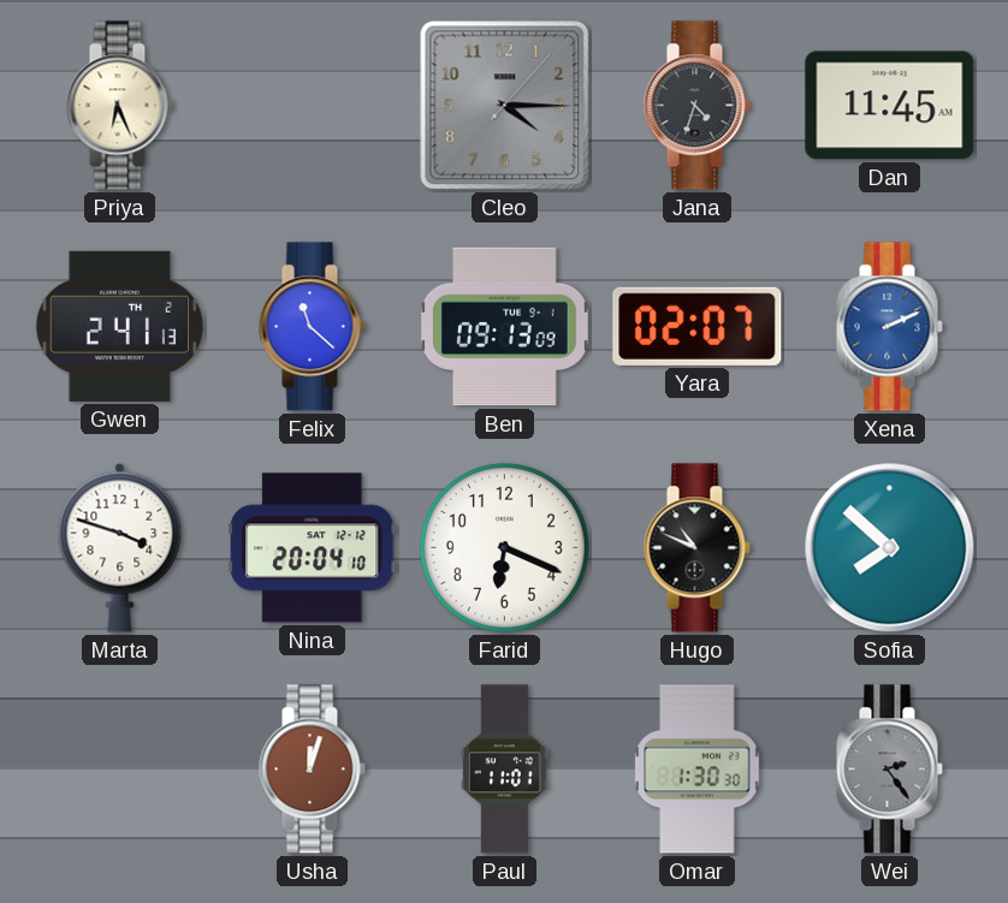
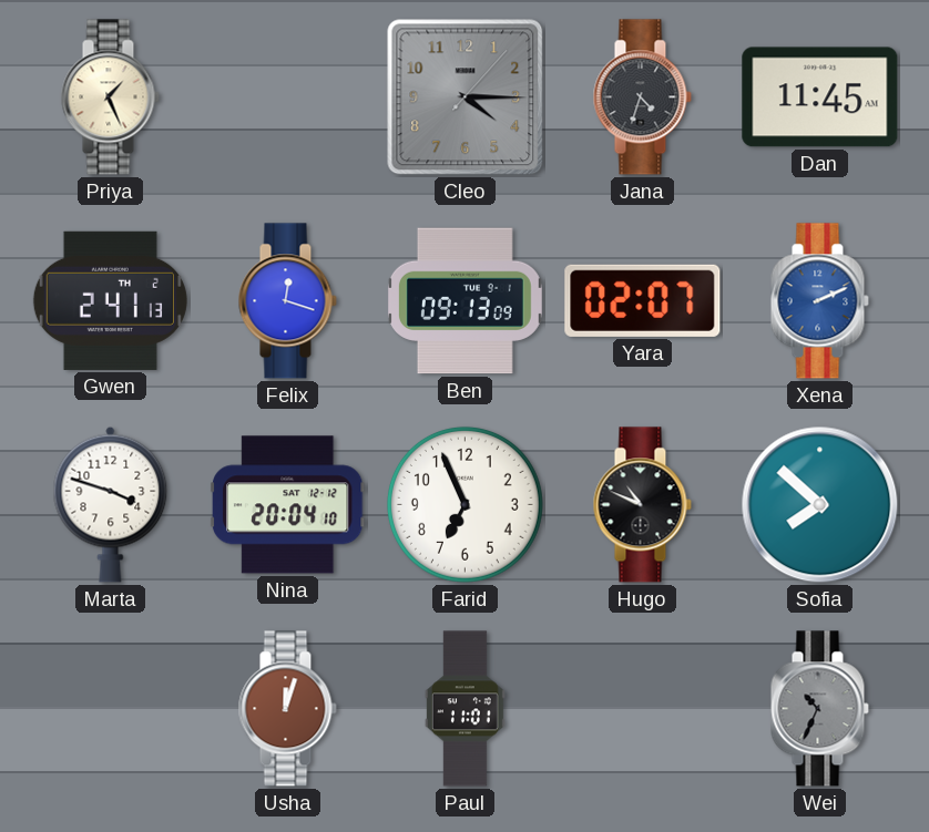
Priya: 6:26 -> 1:26
Felix: 11:22 -> 12:18
Farid: 6:19 -> 6:56
Omar: 1:30 -> none
Wei: 2:24 -> 10:34
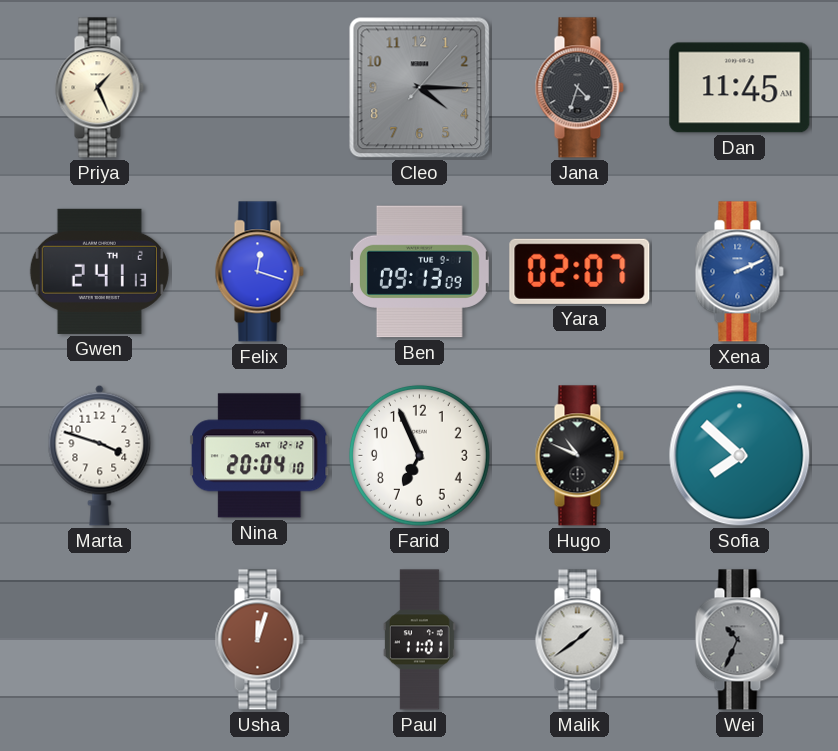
Malik: none -> 1:39
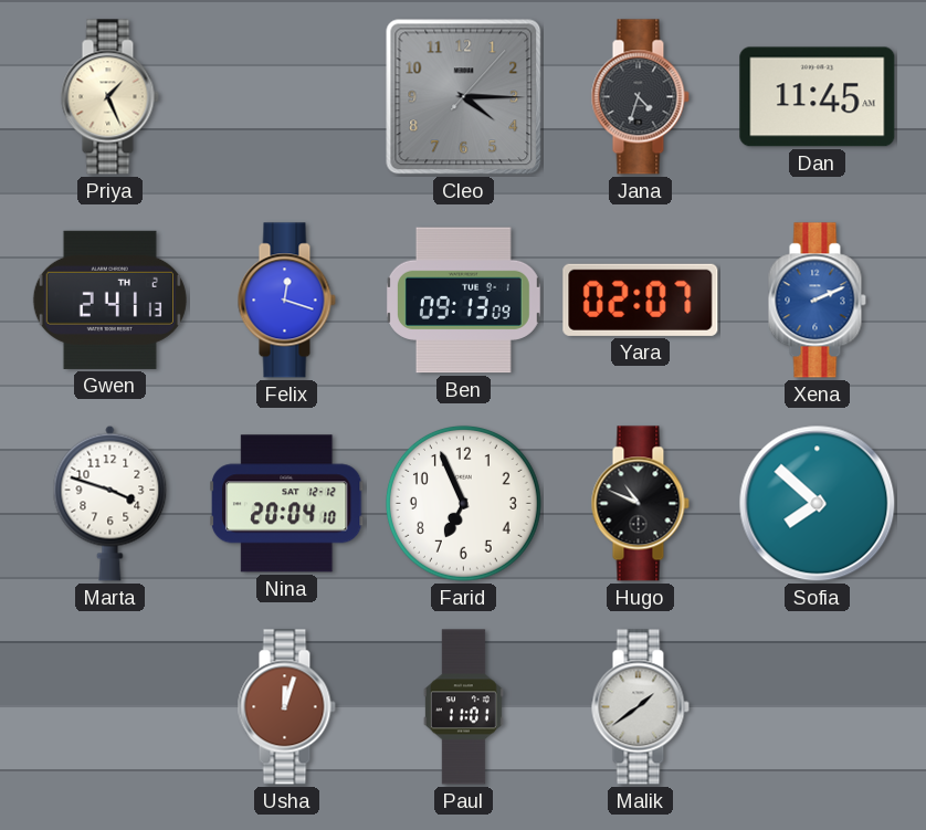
Wei: 10:34 -> none
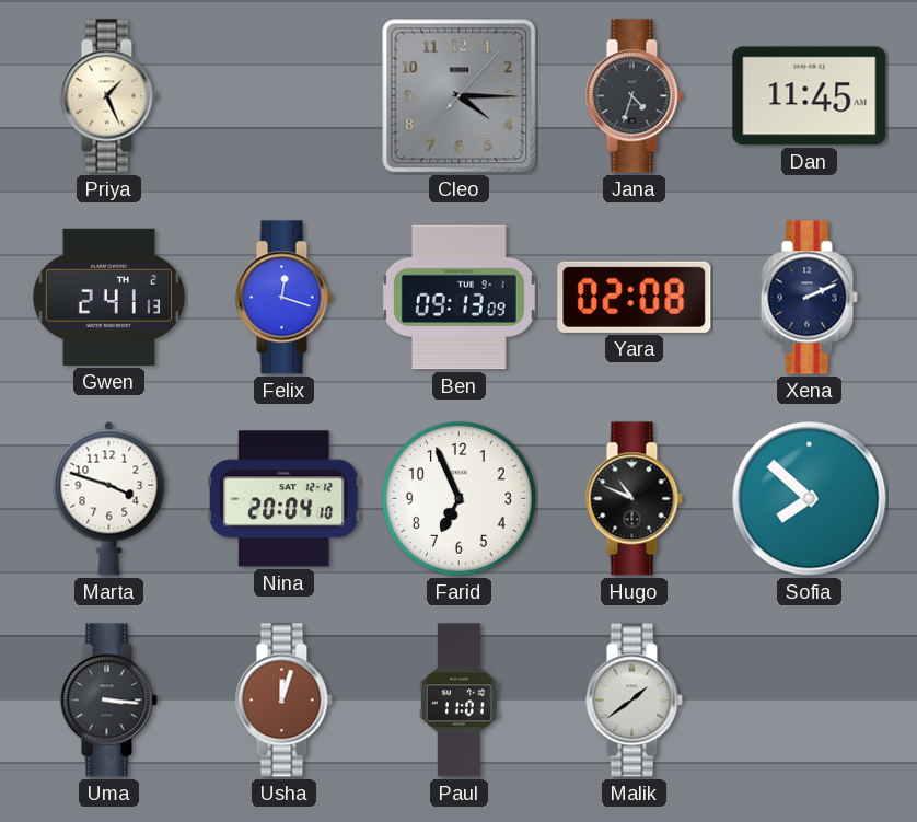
Yara: 02:07 -> 02:08
Xena dial: blue -> navy
Uma: none -> 3:16
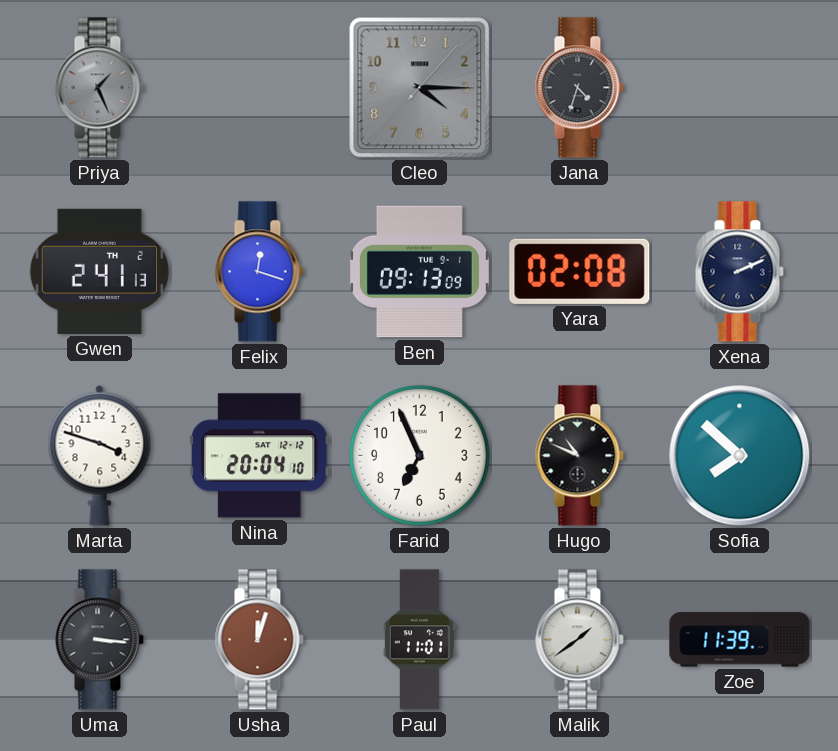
Priya dial: cream -> grey
Dan: 11:45 -> none
Zoe: none -> 11:39
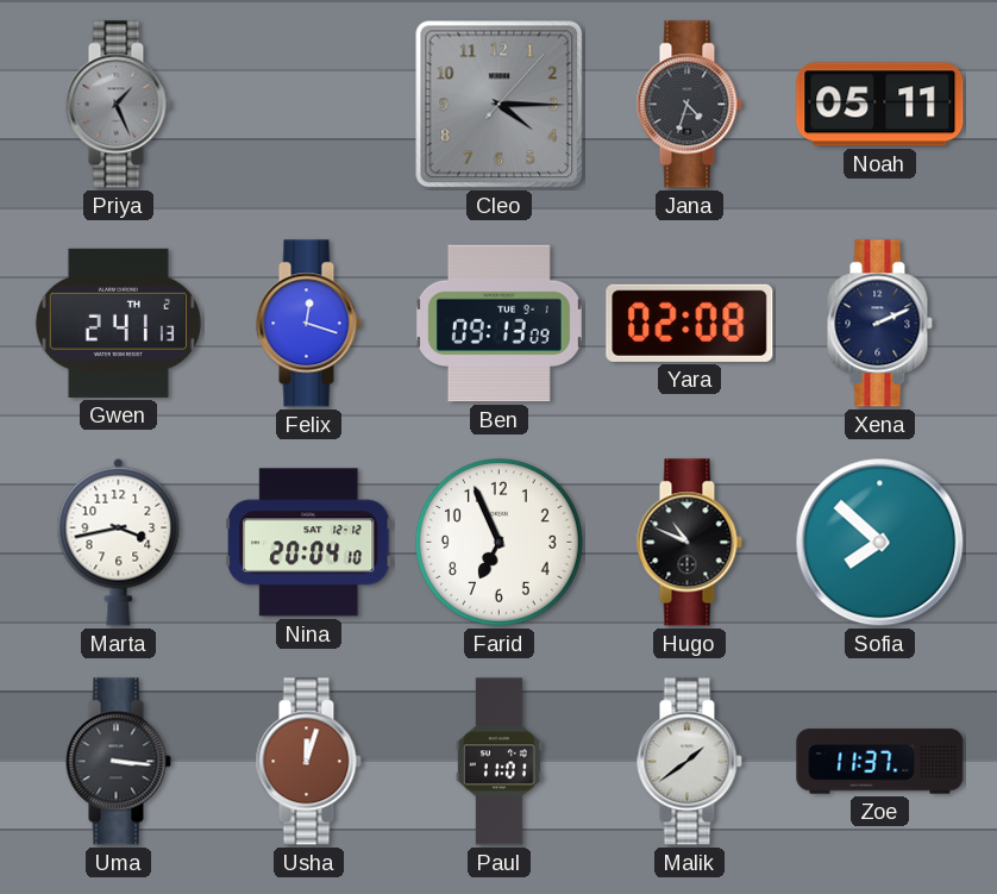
Noah: none -> 05:11
Marta: 3:48 -> 3:43
Zoe: 11:39 -> 11:37
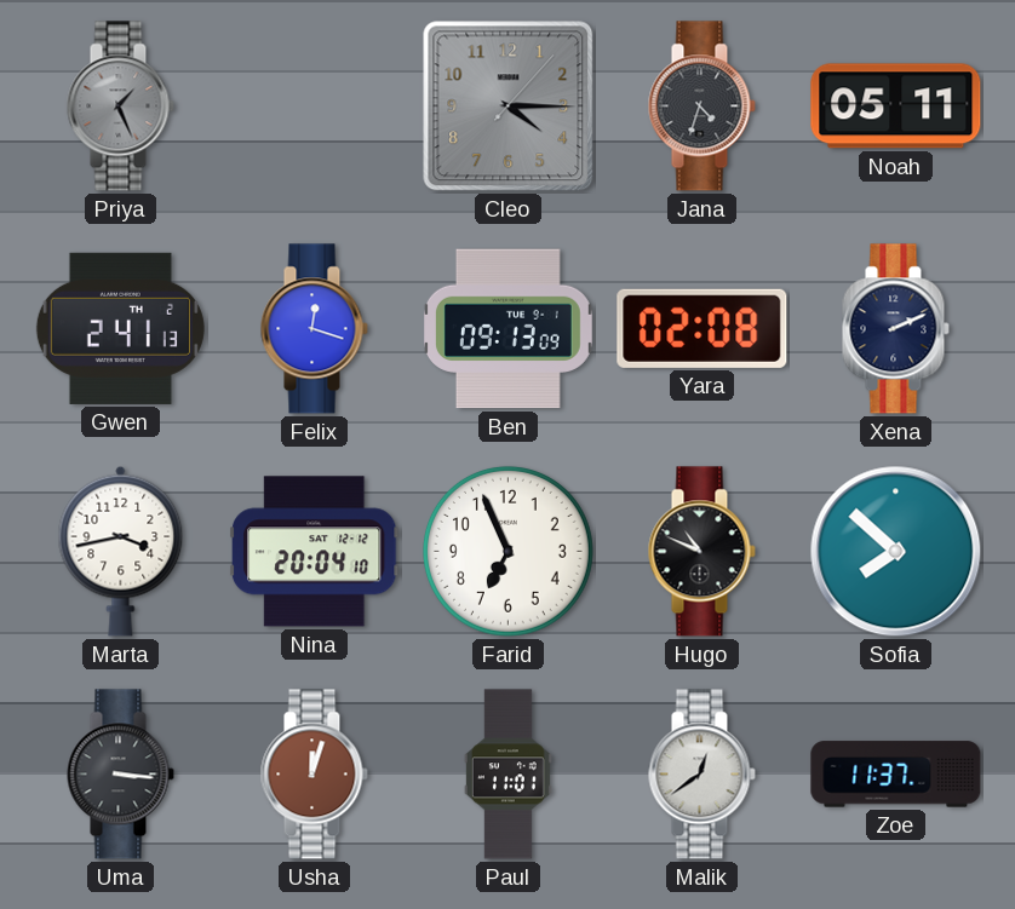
Malik: 1:39 -> 12:39
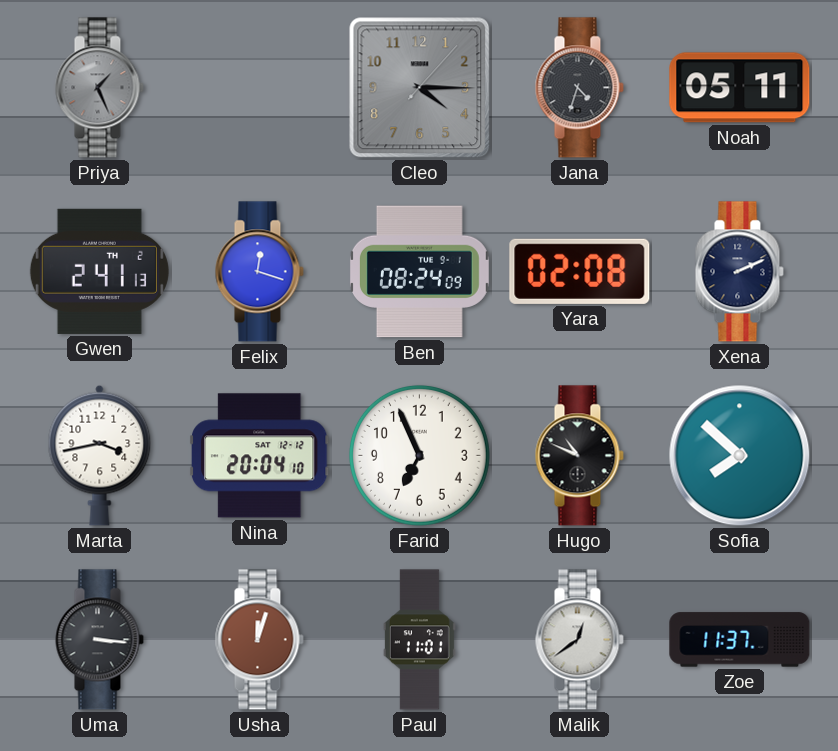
Ben: 09:13 -> 08:24
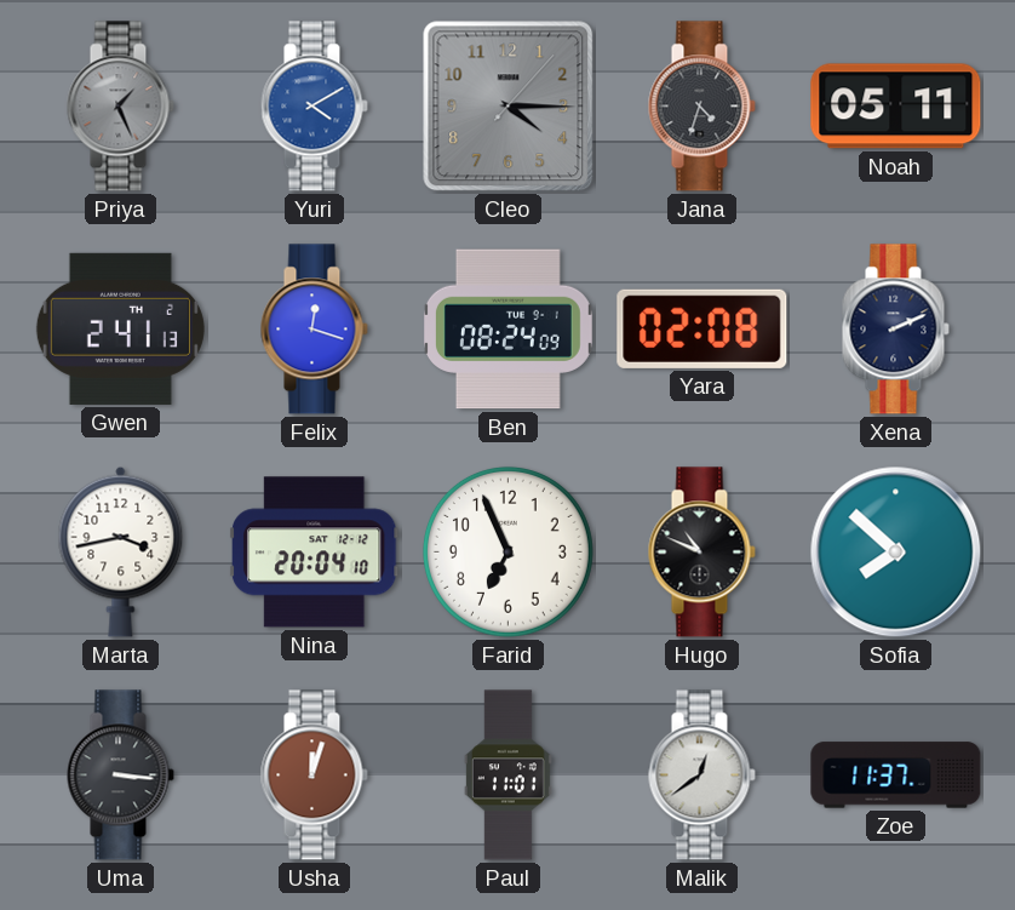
Yuri: none -> 4:10
